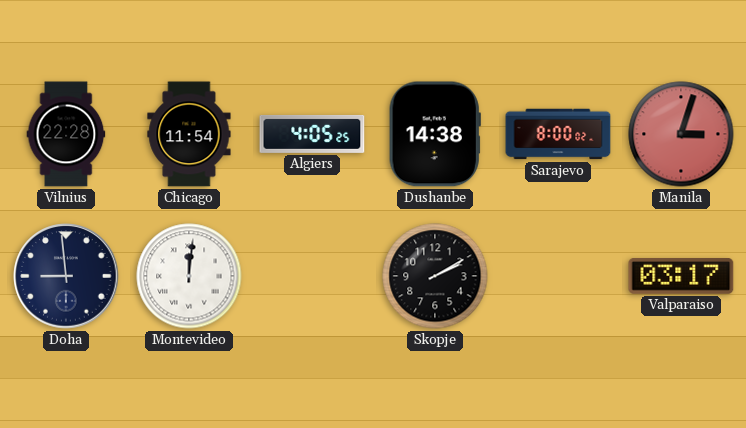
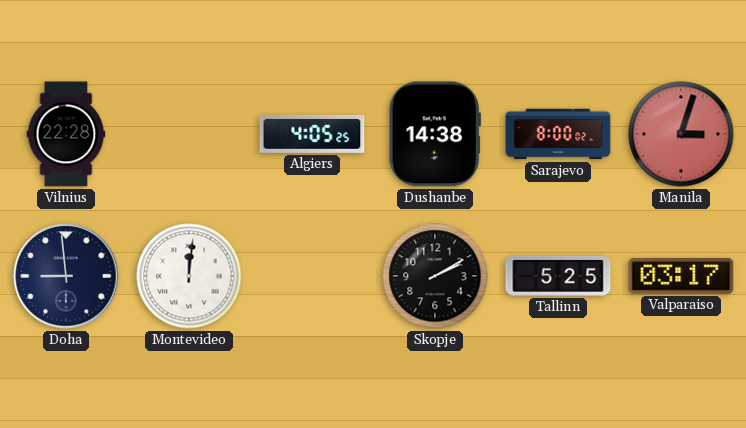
Chicago: 11:54 -> none
Tallinn: none -> 5:25
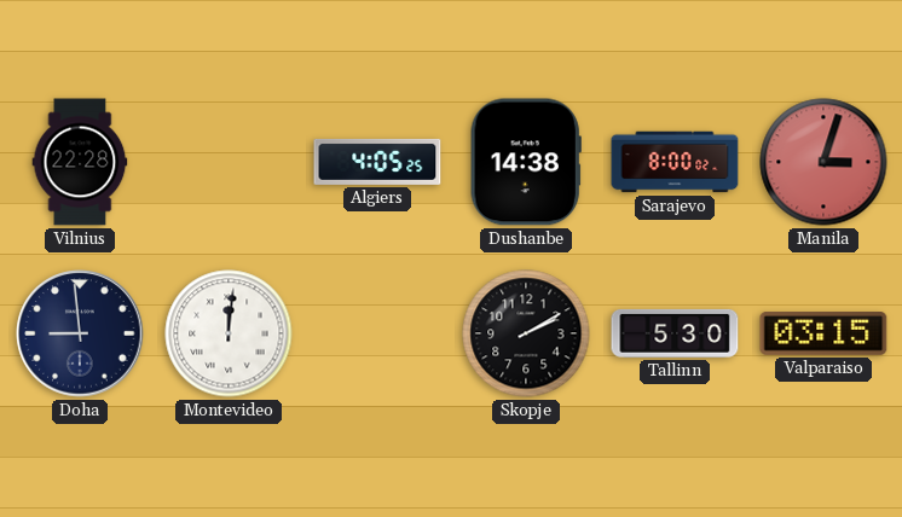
Tallinn: 5:25 -> 5:30
Valparaiso: 03:17 -> 03:15
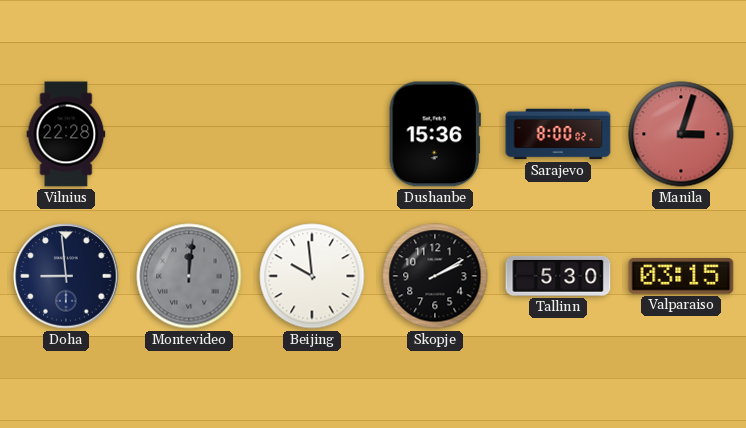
Algiers: 4:05 -> none
Dushanbe: 14:38 -> 15:36
Montevideo dial: white -> grey
Beijing: none -> 9:59
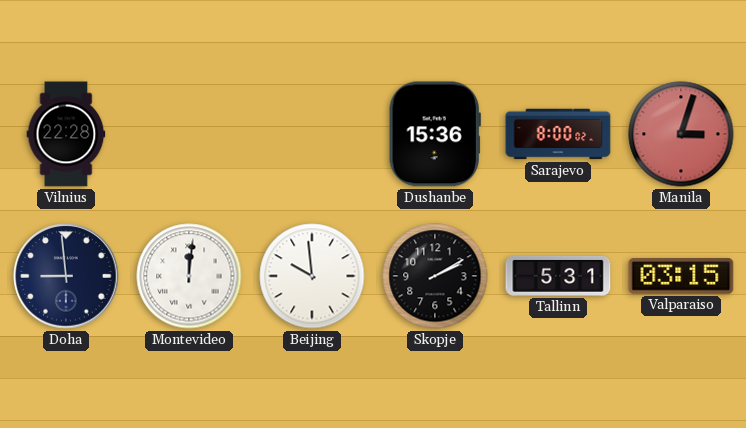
Montevideo dial: grey -> white
Tallinn: 5:30 -> 5:31
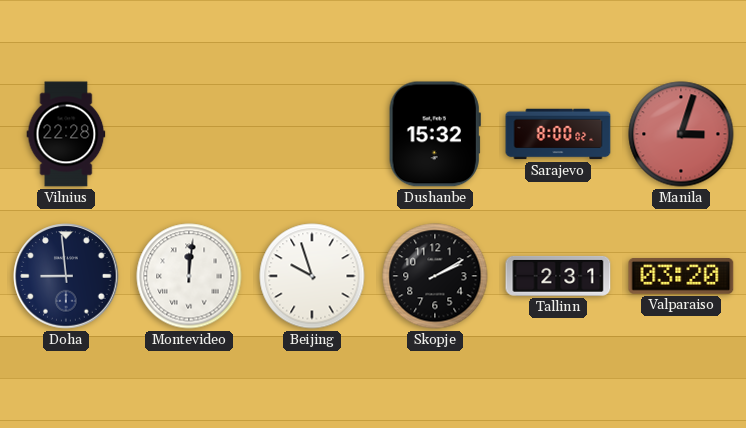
Dushanbe: 15:36 -> 15:32
Beijing: 9:59 -> 9:57
Tallinn: 5:31 -> 2:31
Valparaiso: 03:15 -> 03:20
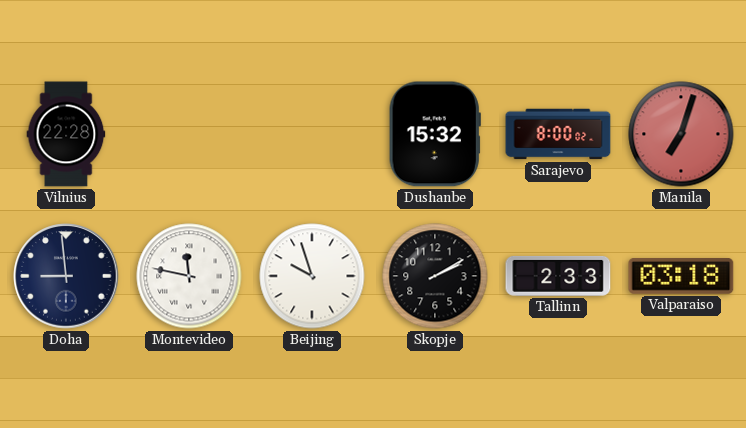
Manila: 3:03 -> 7:03
Montevideo: 12:01 -> 11:47
Tallinn: 2:31 -> 2:33
Valparaiso: 03:20 -> 03:18
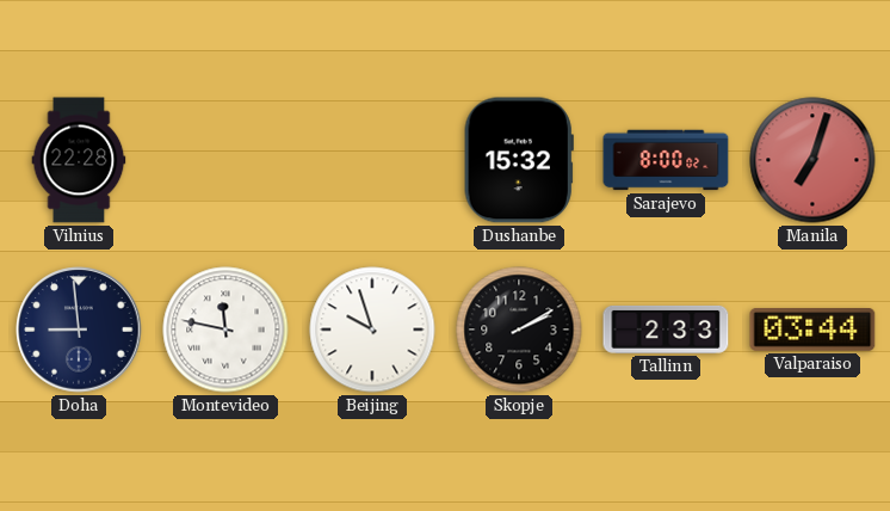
Valparaiso: 03:18 -> 03:44
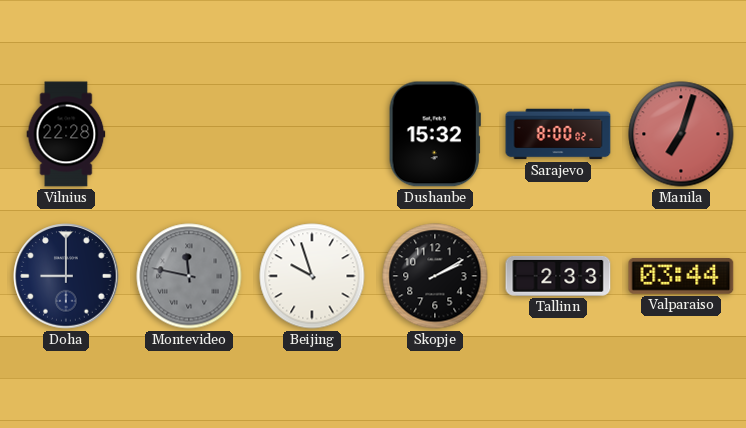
Doha: 8:59 -> 9:00
Montevideo dial: white -> grey
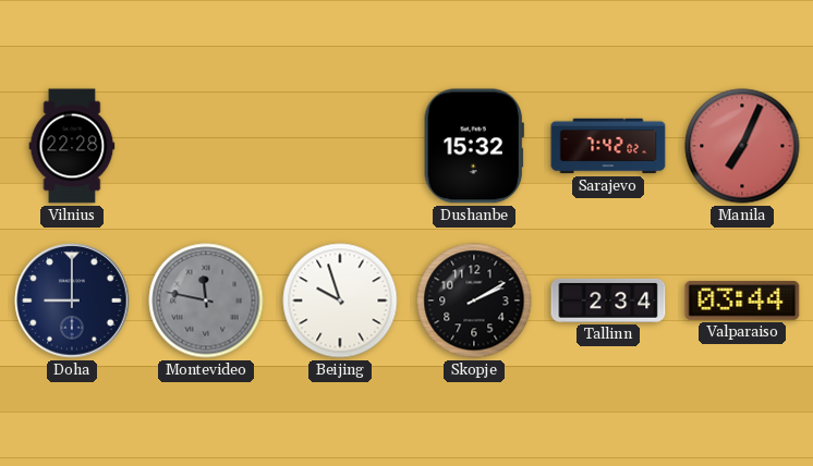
Sarajevo: 8:00 -> 7:42
Manila: 7:03 -> 7:04
Tallinn: 2:33 -> 2:34
